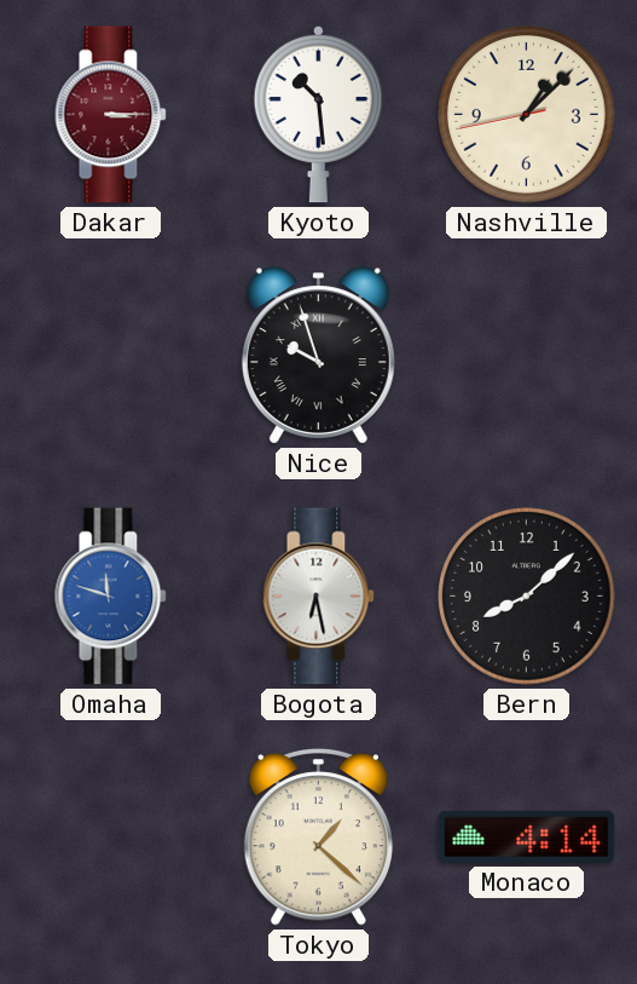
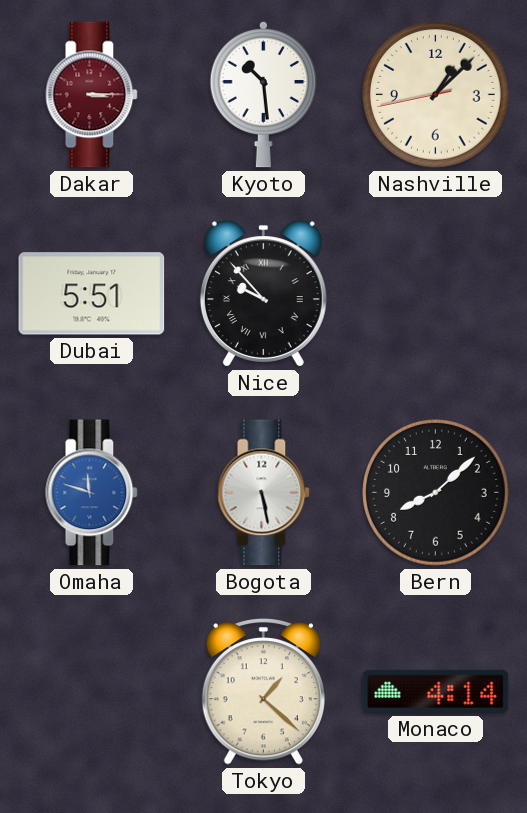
Dubai: none -> 5:51
Nice: 9:57 -> 9:53
Bogota: 6:28 -> 5:28
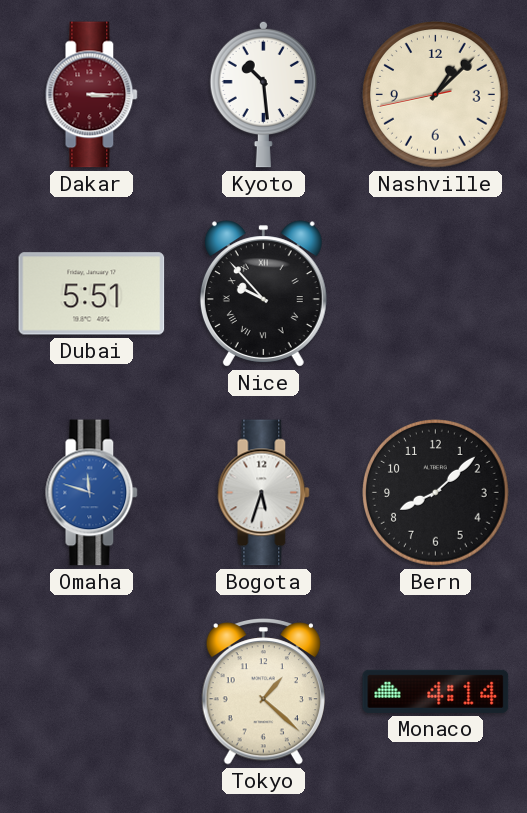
Bogota: 5:28 -> 5:33
